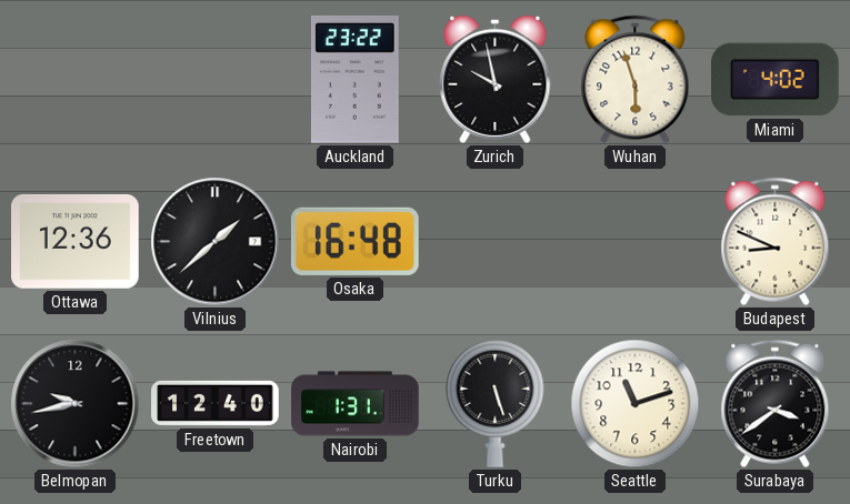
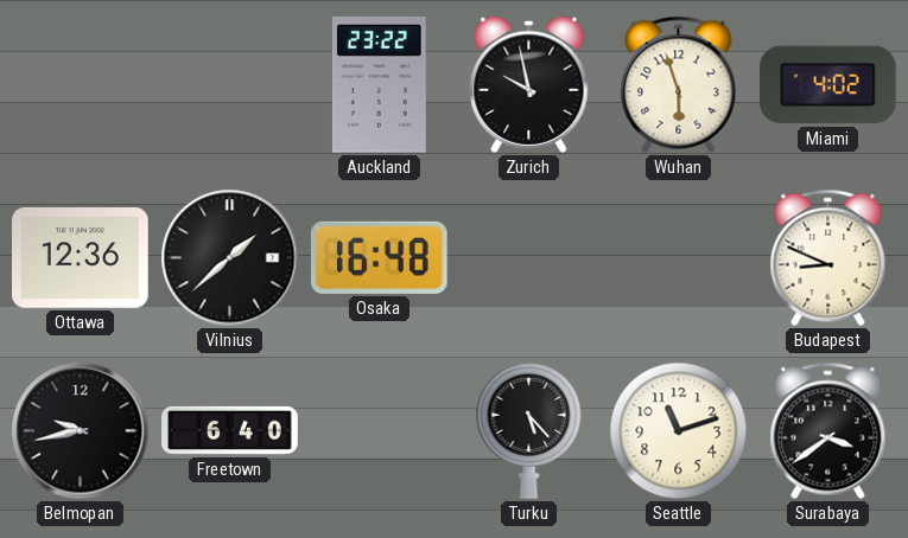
Freetown: 12:40 -> 6:40
Nairobi: 1:31 -> none
Turku: 5:27 -> 5:23
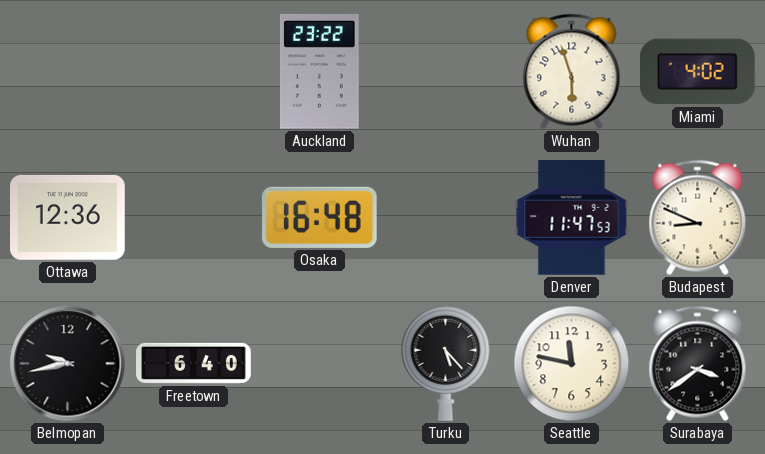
Zurich: 9:58 -> none
Vilnius: 1:38 -> none
Denver: none -> 11:47
Seattle: 11:12 -> 11:47
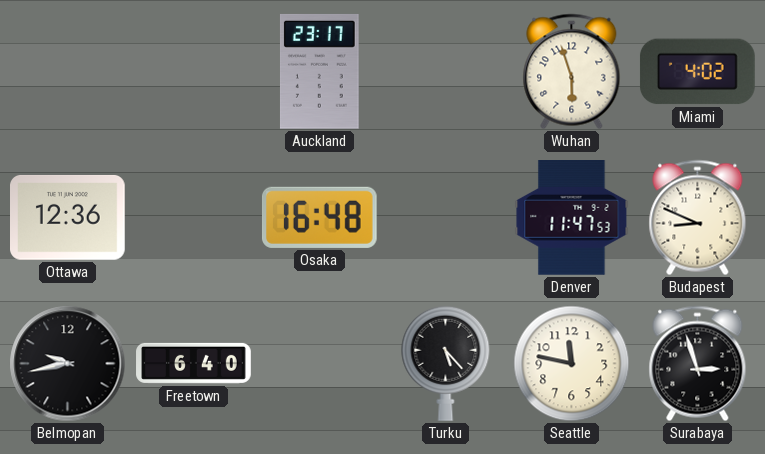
Auckland: 23:22 -> 23:17
Surabaya: 3:39 -> 2:57
